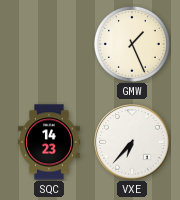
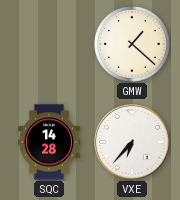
GMW: 1:26 -> 1:22
SQC: 14:23 -> 14:28
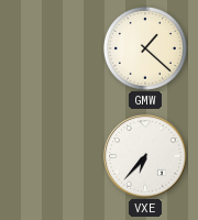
SQC: 14:28 -> none
